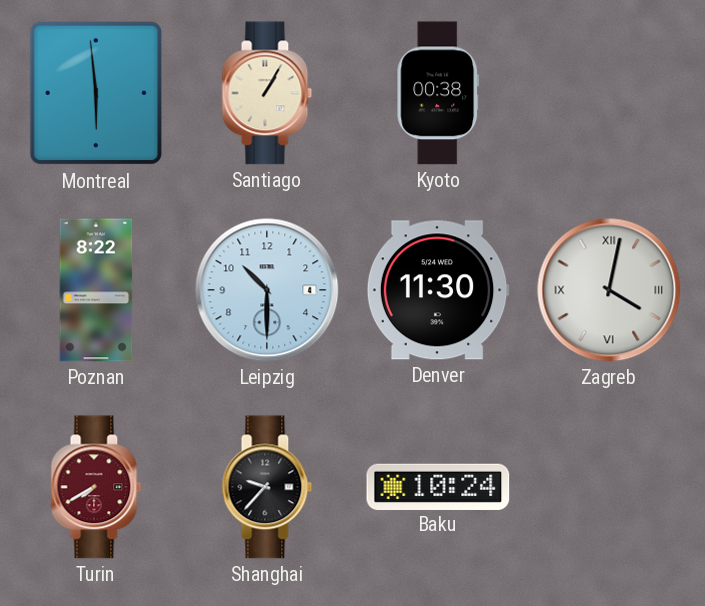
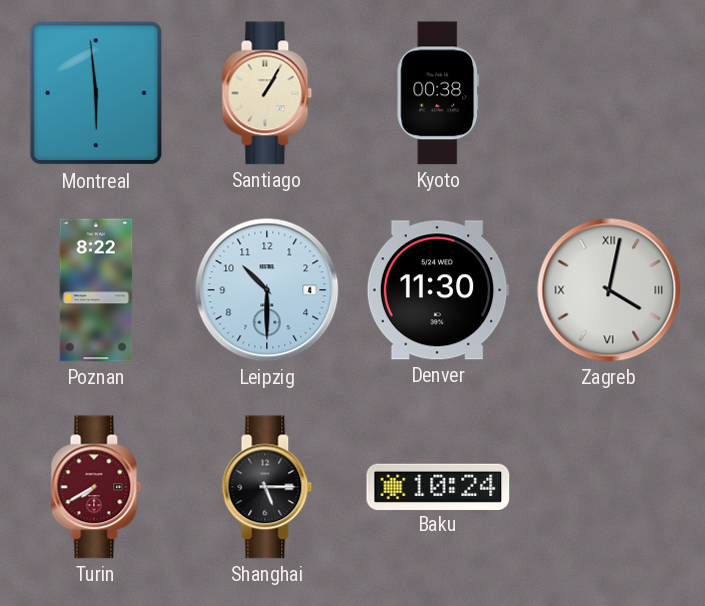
Shanghai: 9:37 -> 5:15
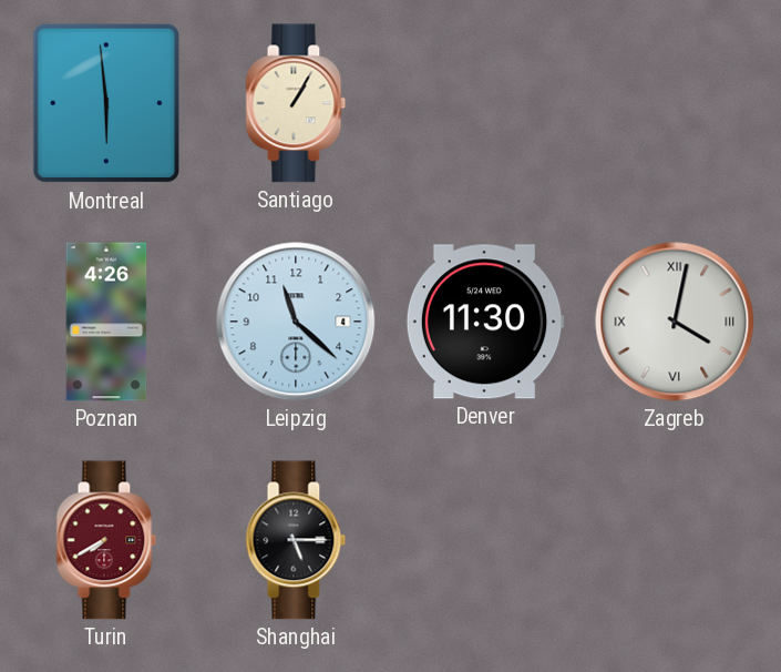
Kyoto: 00:38 -> none
Poznan: 8:22 -> 4:26
Leipzig: 10:30 -> 11:22
Baku: 10:24 -> none
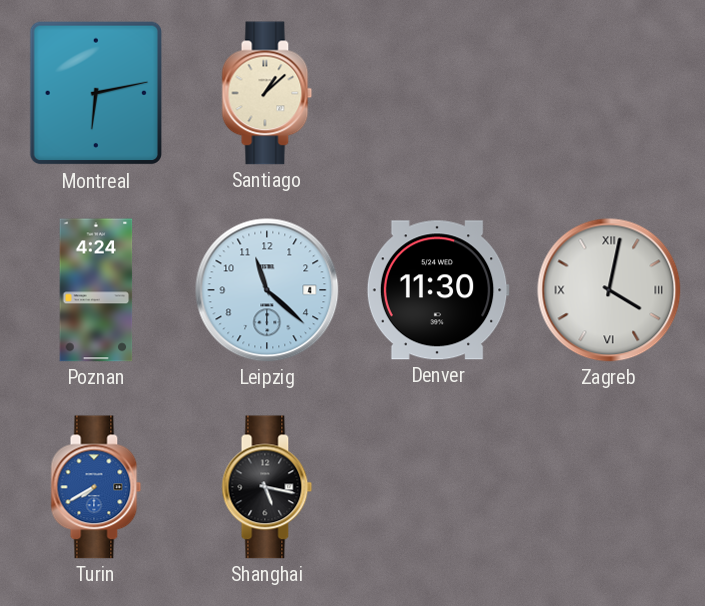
Montreal: 5:59 -> 6:13
Santiago: 1:05 -> 1:08
Poznan: 4:26 -> 4:24
Turin dial: burgundy -> blue
Shanghai: 5:15 -> 5:17
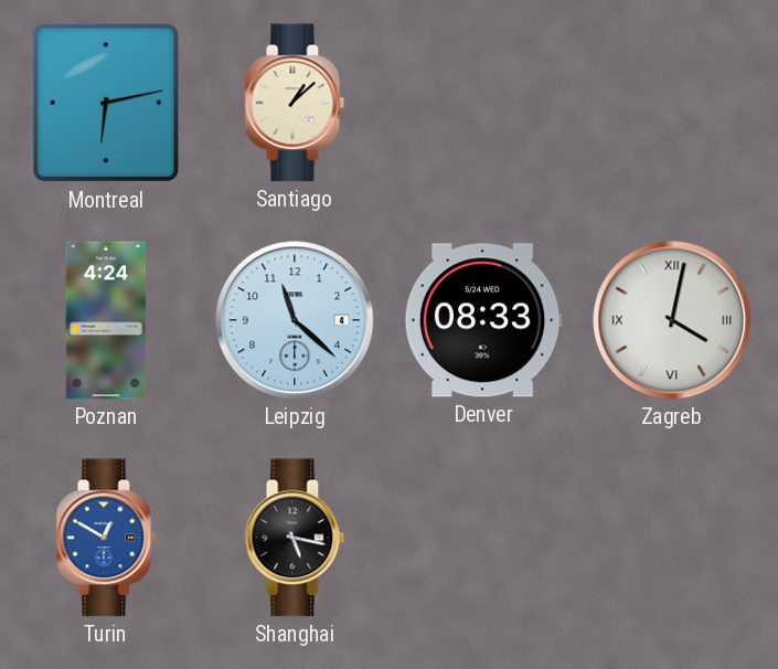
Denver: 11:30 -> 08:33
Turin: 7:40 -> 12:50
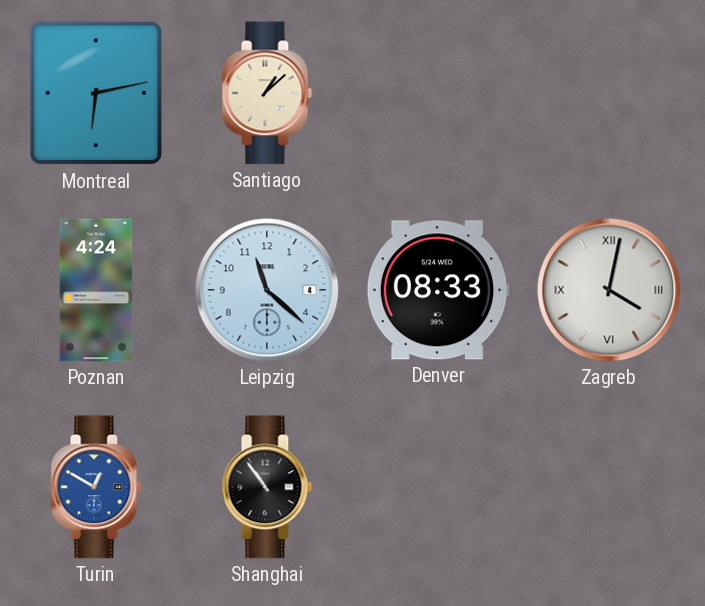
Shanghai: 5:17 -> 10:54
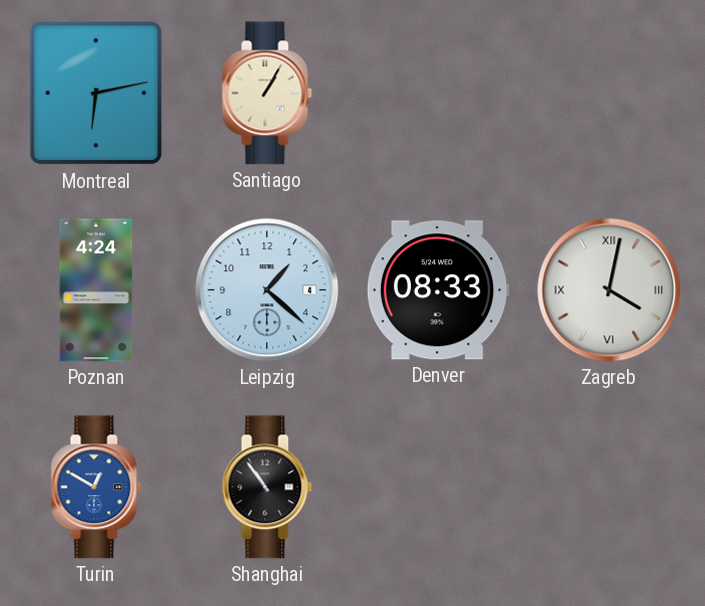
Santiago: 1:08 -> 1:05
Leipzig: 11:22 -> 1:22
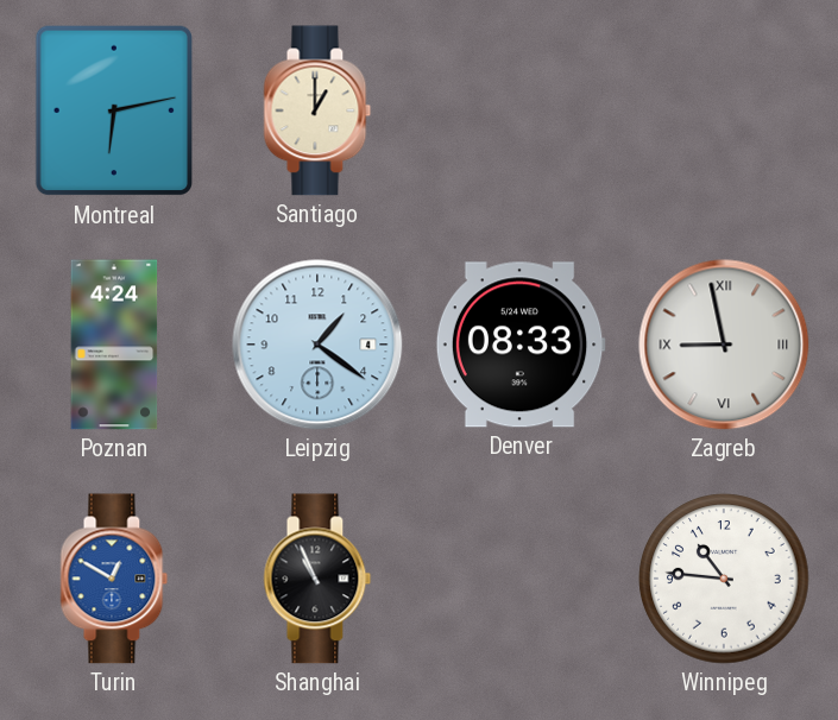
Santiago: 1:05 -> 1:00
Leipzig: 1:22 -> 1:21
Zagreb: 4:02 -> 8:58
Shanghai: 10:54 -> 10:56
Winnipeg: none -> 10:46
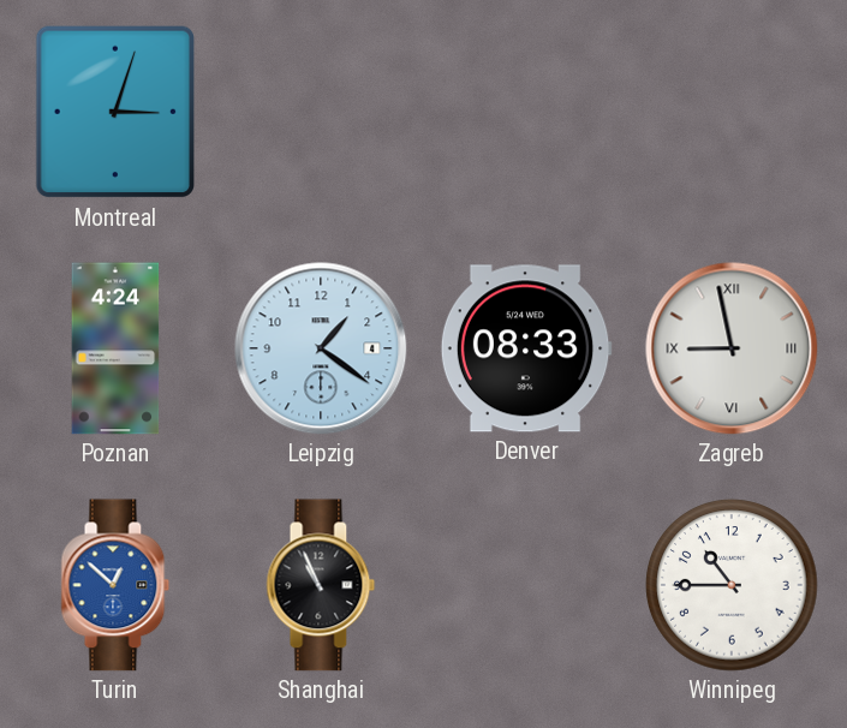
Montreal: 6:13 -> 3:03
Santiago: 1:00 -> none
Turin: 12:50 -> 12:52
Winnipeg: 10:46 -> 10:45
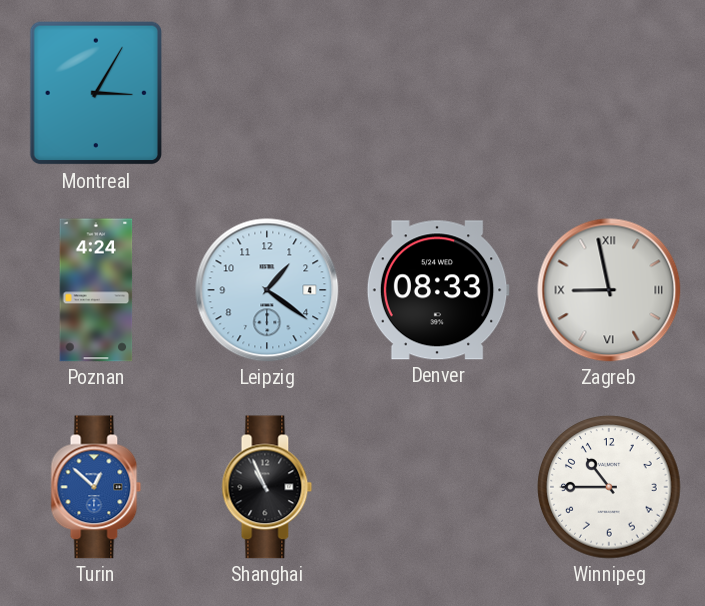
Montreal: 3:03 -> 3:05
